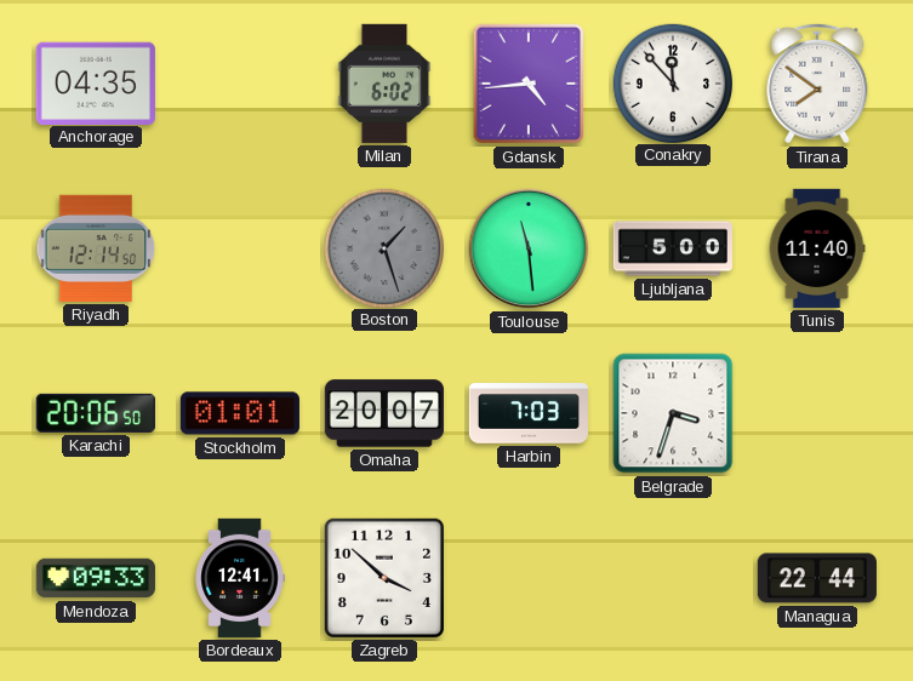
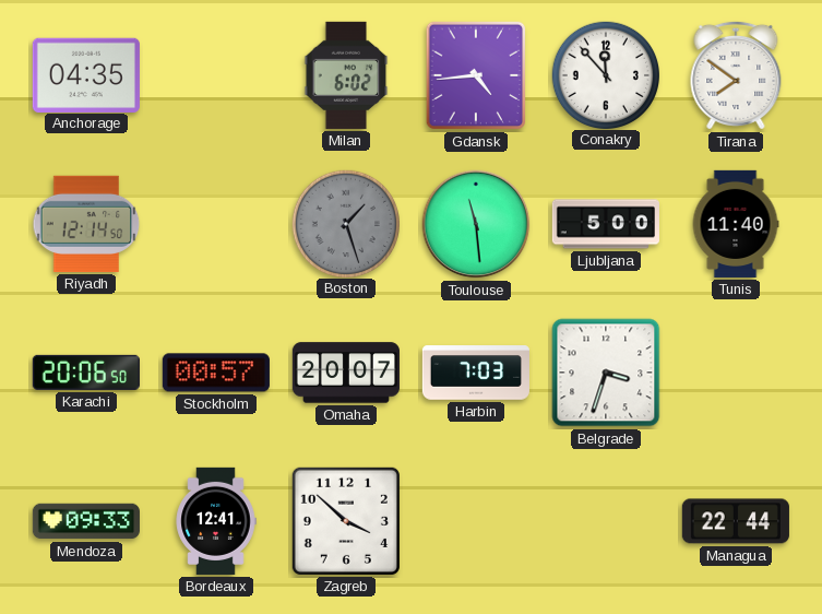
Stockholm: 01:01 -> 00:57
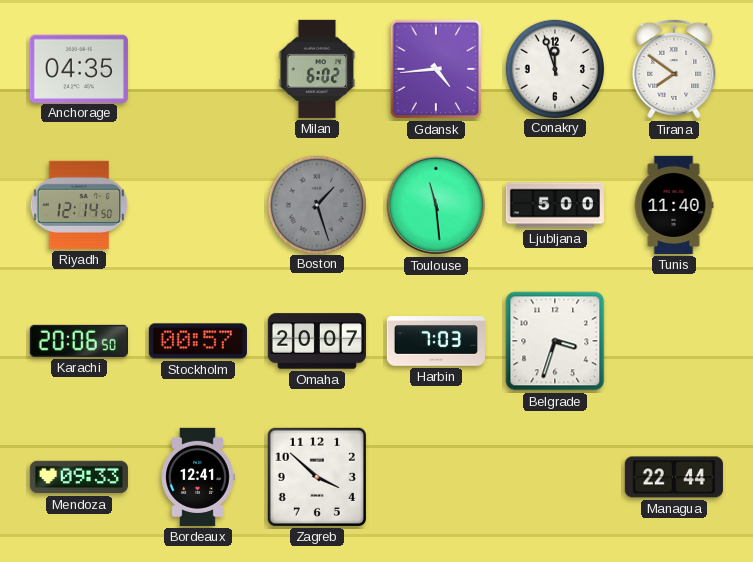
Conakry: 11:53 -> 11:57
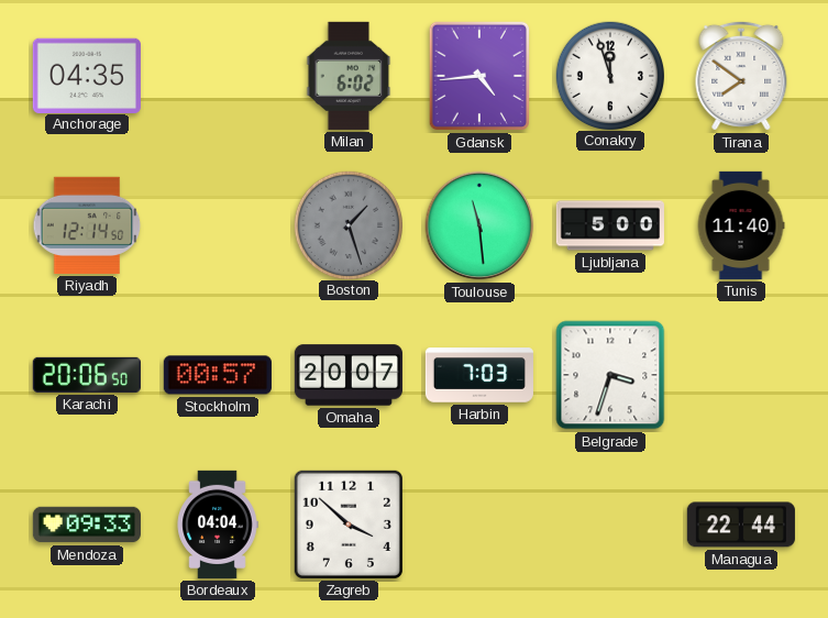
Bordeaux: 12:41 -> 04:04
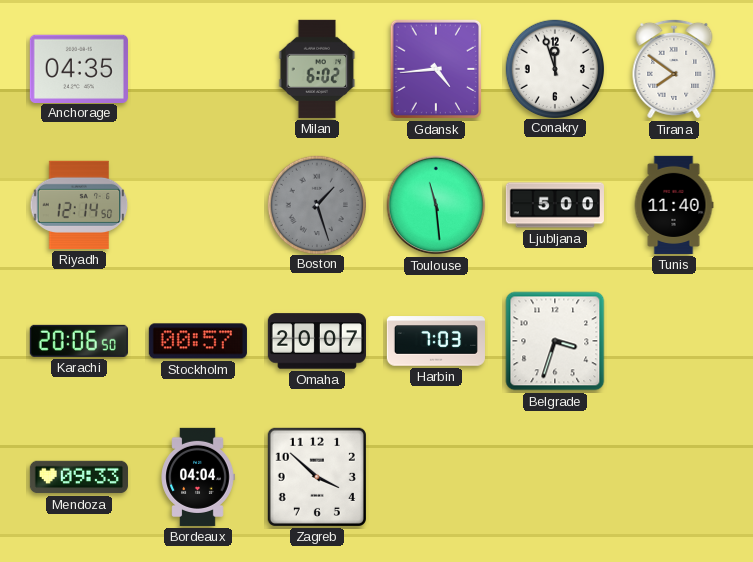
Managua: 22:44 -> none
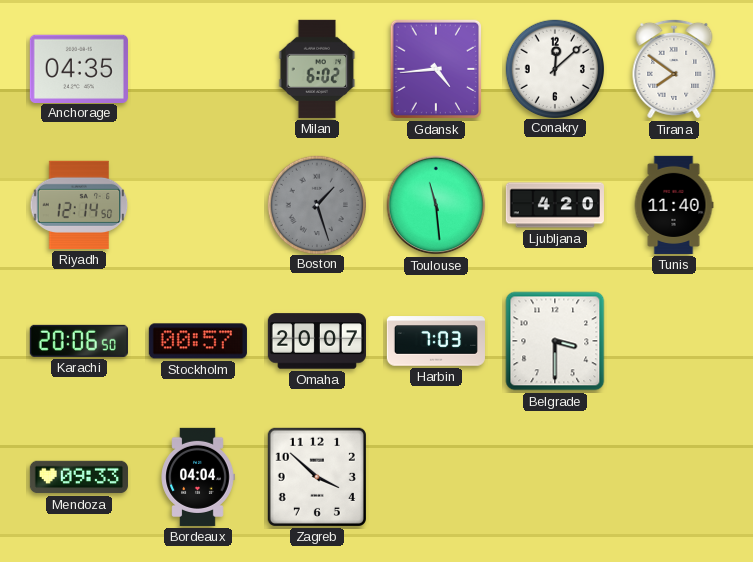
Conakry: 11:57 -> 12:08
Ljubljana: 5:00 -> 4:20
Belgrade: 3:33 -> 3:30
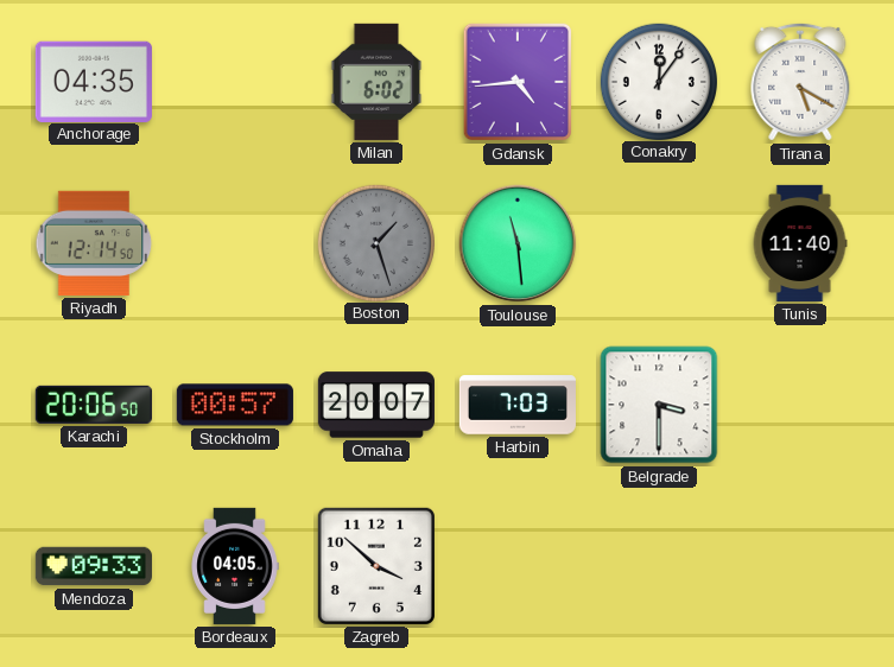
Conakry: 12:08 -> 12:06
Tirana: 7:51 -> 5:20
Ljubljana: 4:20 -> none
Bordeaux: 04:04 -> 04:05
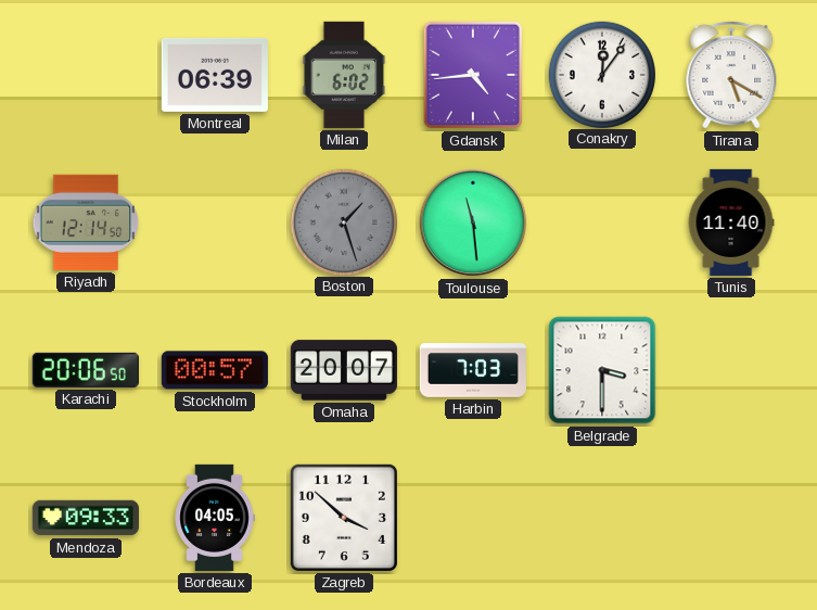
Anchorage: 04:35 -> none
Montreal: none -> 06:39
